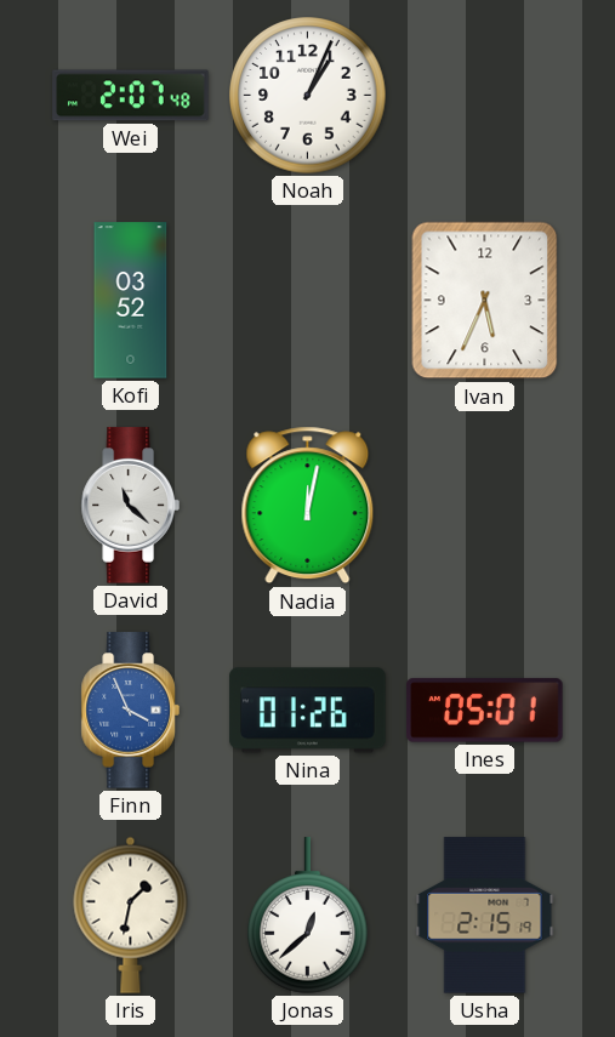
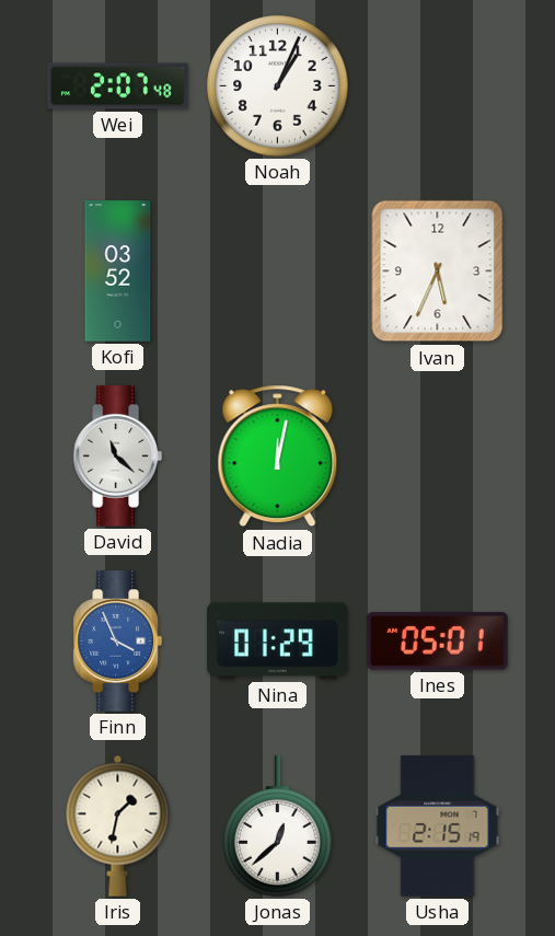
Nina: 01:26 -> 01:29
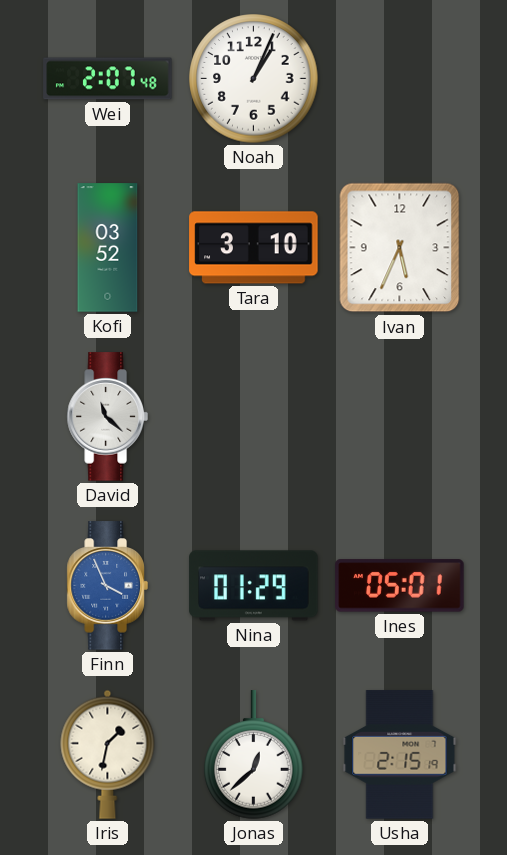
Tara: none -> 3:10
Nadia: 12:02 -> none
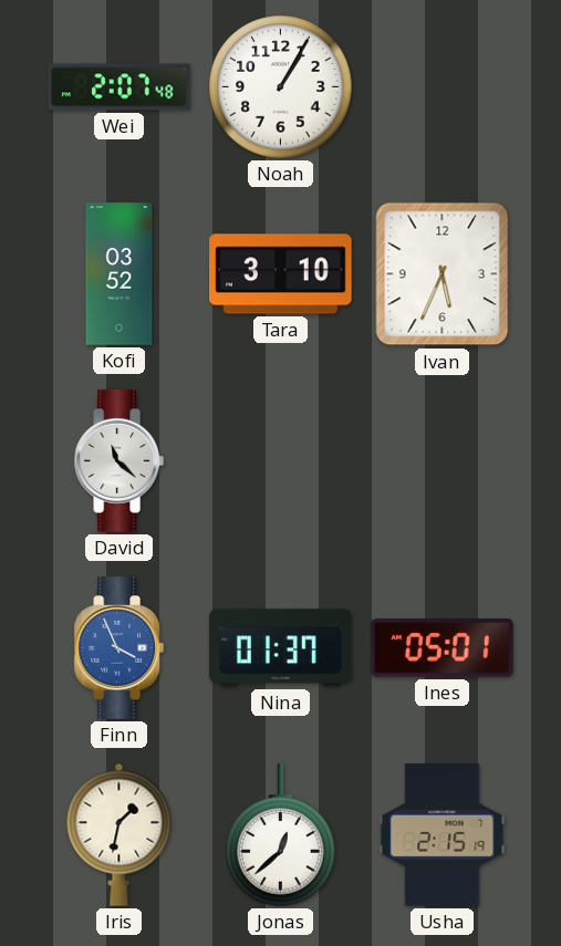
Noah: 1:04 -> 1:05
Nina: 01:29 -> 01:37
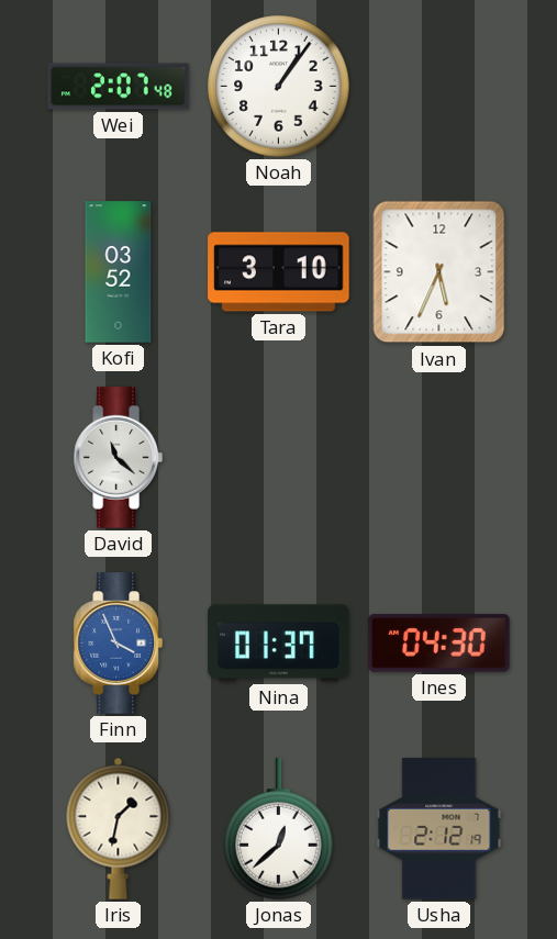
Noah: 1:05 -> 1:06
Ines: 05:01 -> 04:30
Usha: 2:15 -> 2:12
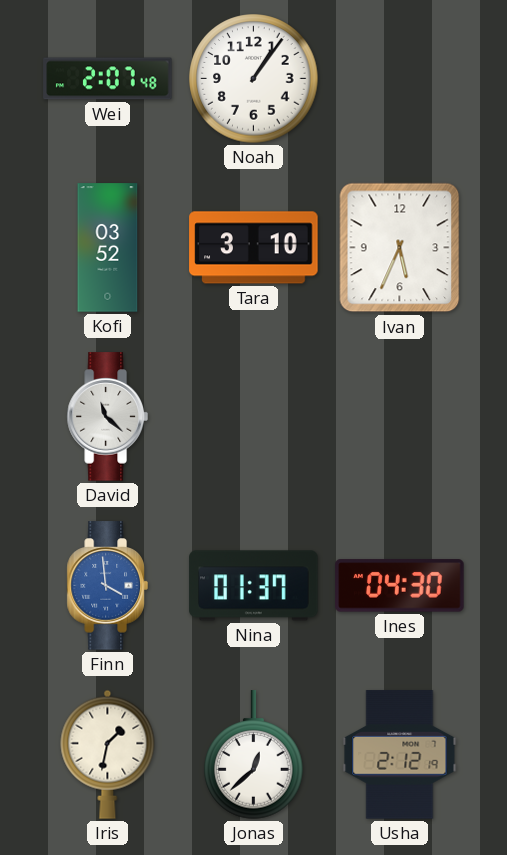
Finn: 3:56 -> 3:59
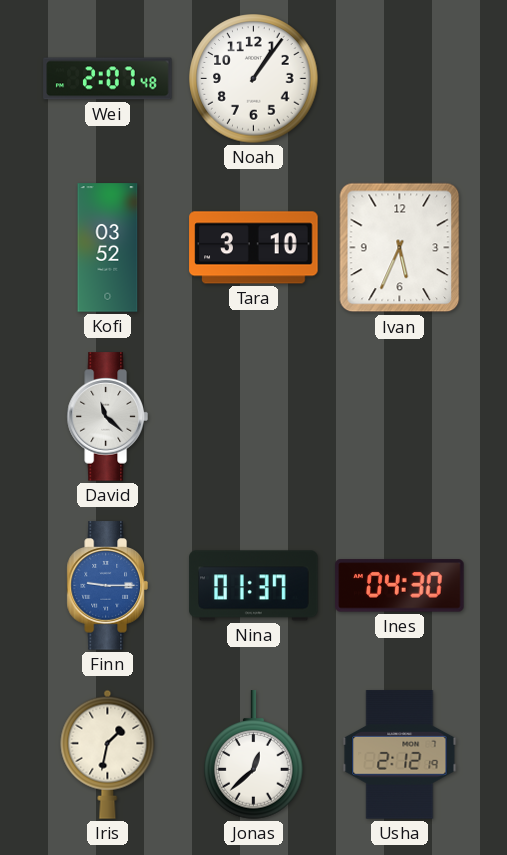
Finn: 3:59 -> 9:15
